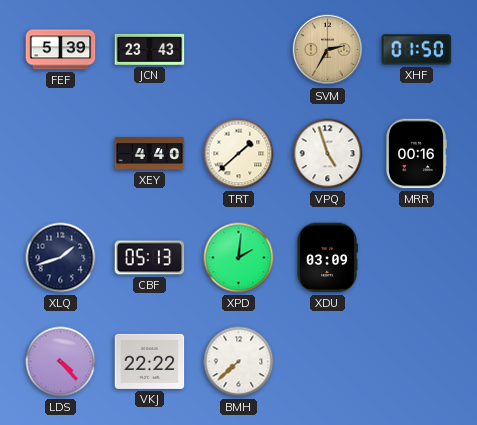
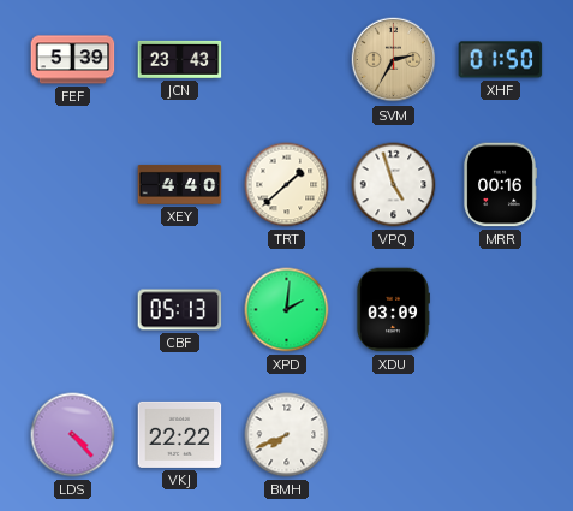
XLQ: 1:42 -> none
BMH: 7:38 -> 7:41
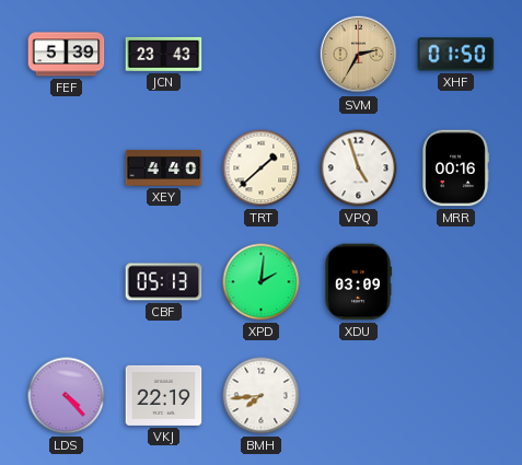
VKJ: 22:22 -> 22:19
BMH: 7:41 -> 7:44
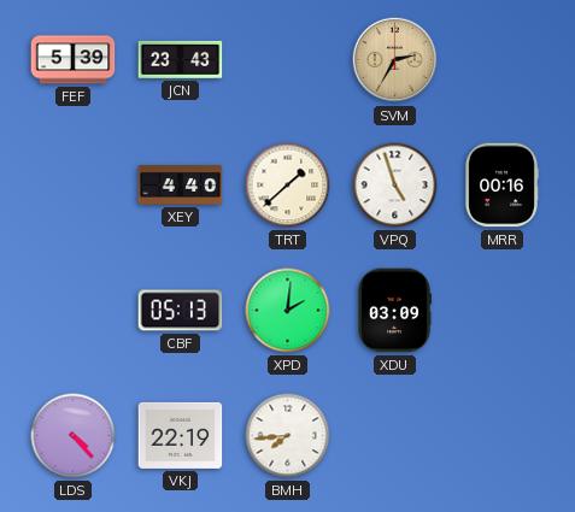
XHF: 01:50 -> none
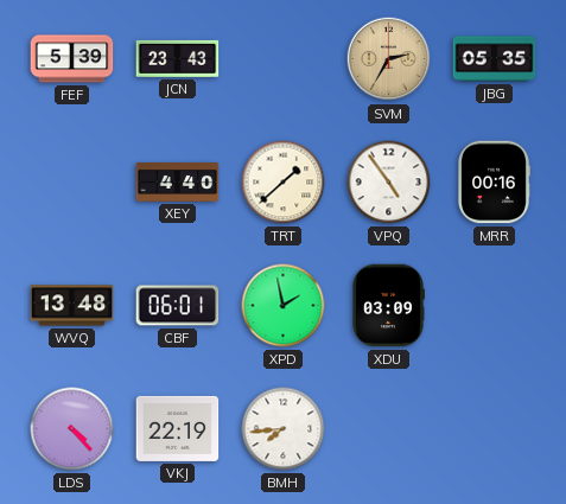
JBG: none -> 05:35
VPQ: 4:57 -> 4:54
WVQ: none -> 13:48
CBF: 05:13 -> 06:01
XPD: 2:01 -> 1:58
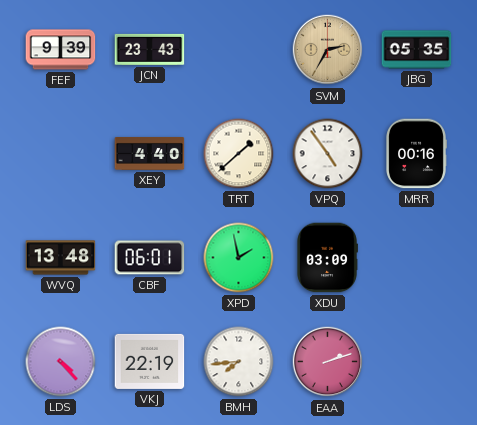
FEF: 5:39 -> 9:39
EAA: none -> 2:12
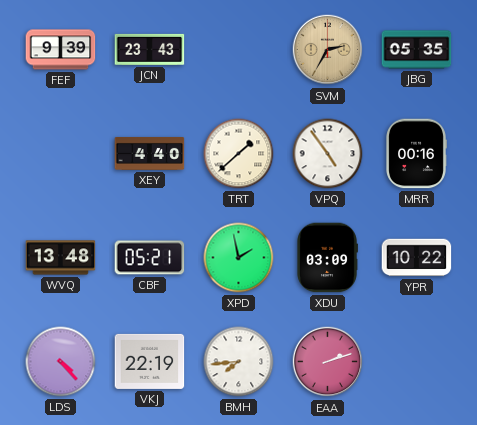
CBF: 06:01 -> 05:21
YPR: none -> 10:22
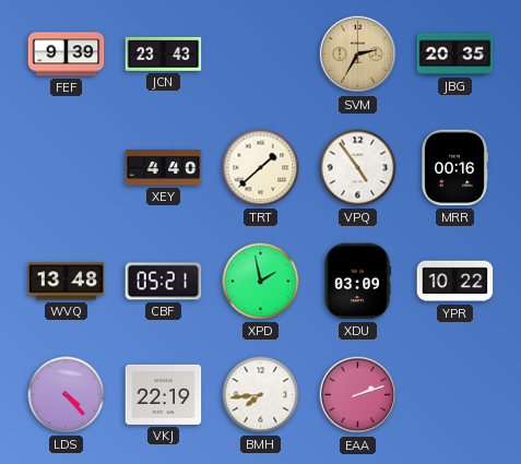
JBG: 05:35 -> 20:35
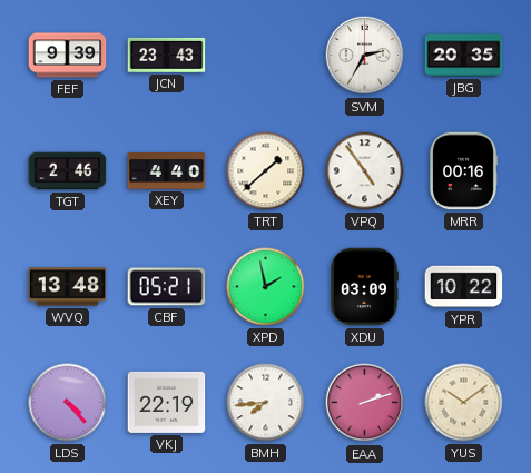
SVM dial: champagne -> white
TGT: none -> 2:46
YUS: none -> 10:09
